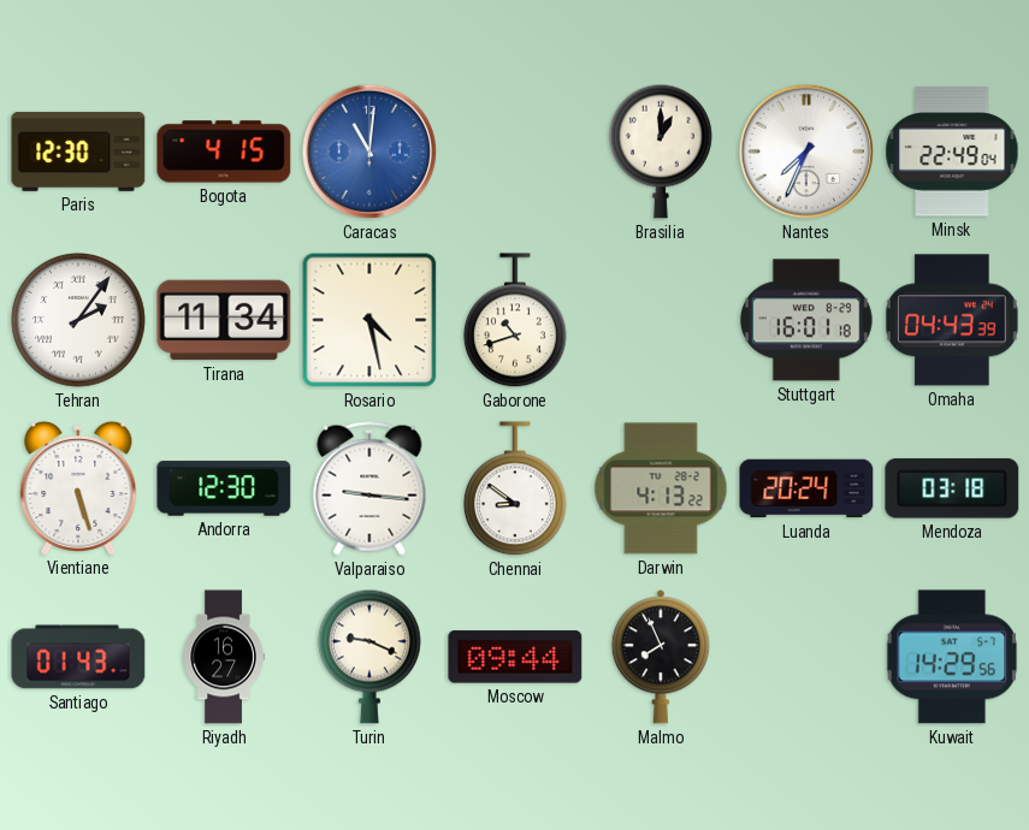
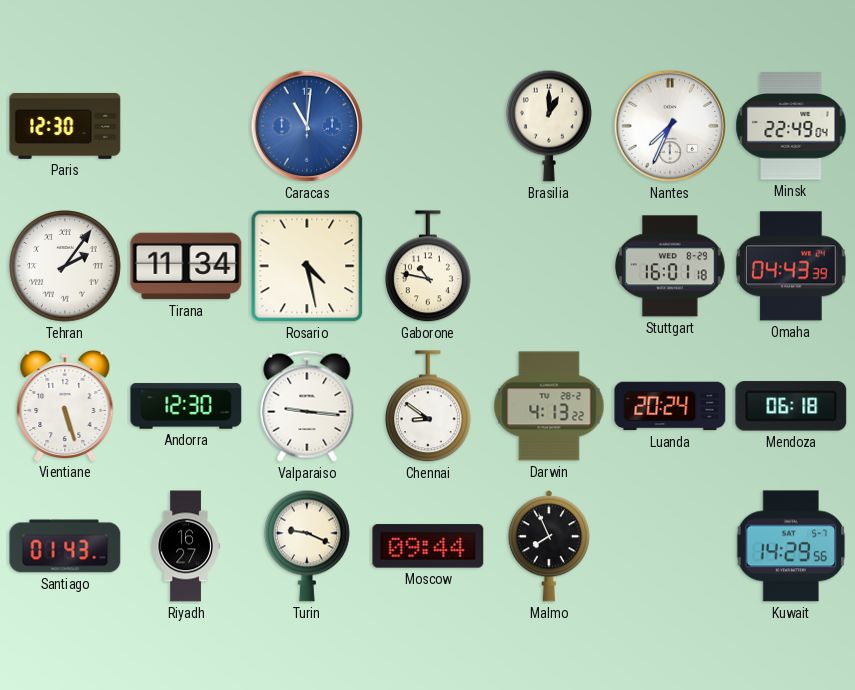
Bogota: 4:15 -> none
Gaborone: 10:42 -> 10:47
Mendoza: 03:18 -> 06:18
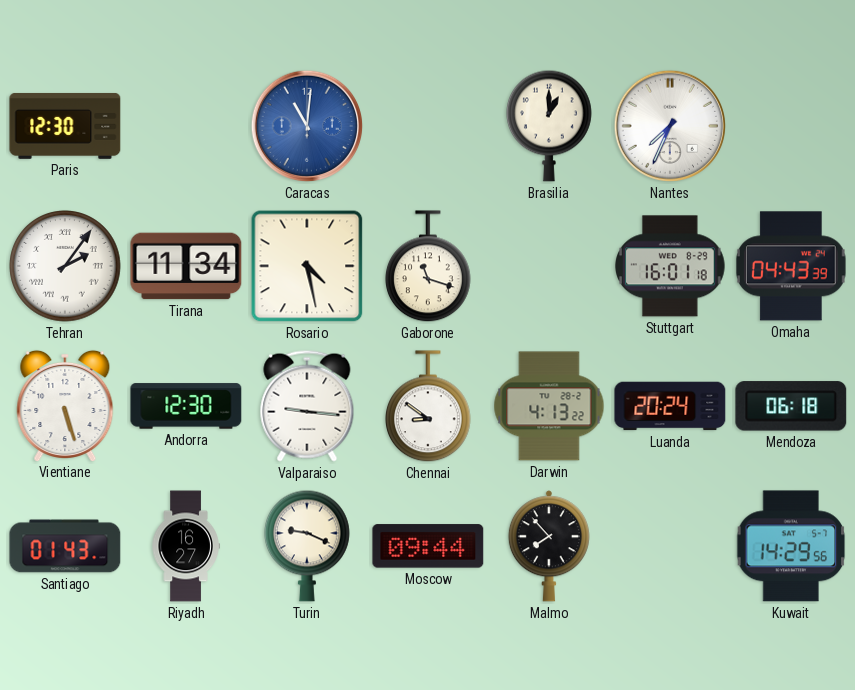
Minsk: 22:49 -> none
Gaborone: 10:47 -> 11:18
Malmo: 7:56 -> 7:53
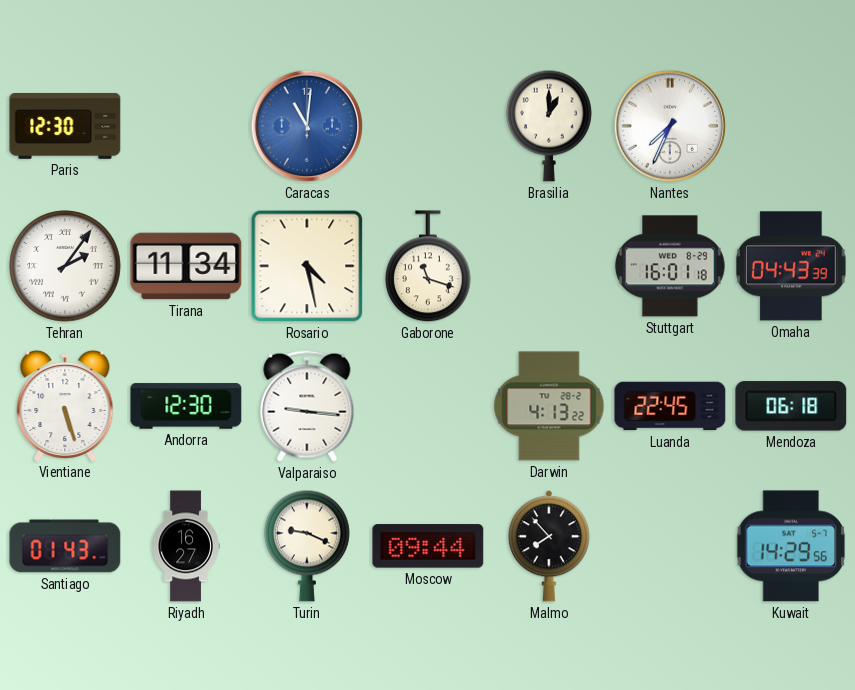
Chennai: 8:51 -> none
Luanda: 20:24 -> 22:45
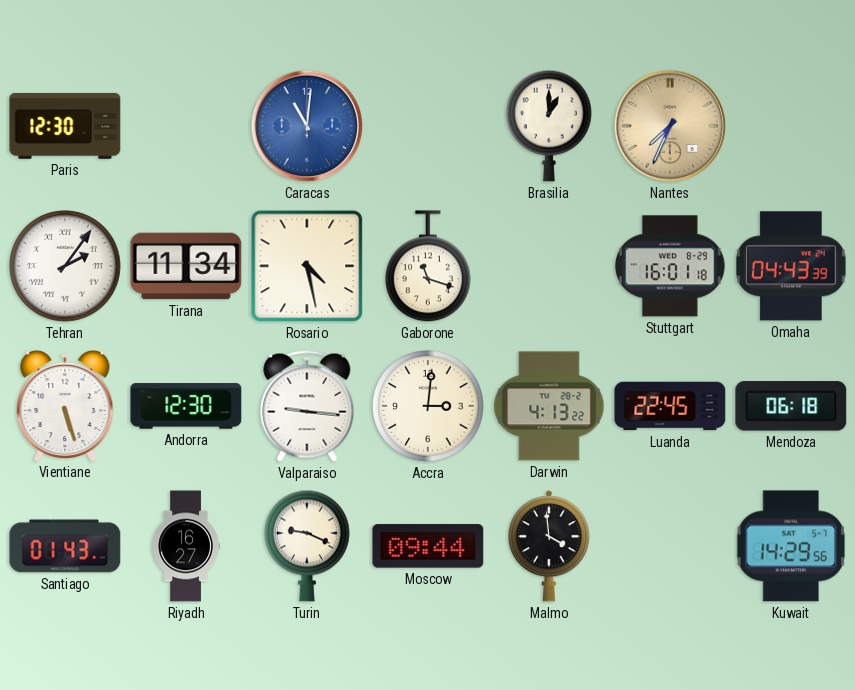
Nantes dial: white -> champagne
Accra: none -> 3:01
Malmo: 7:53 -> 3:59
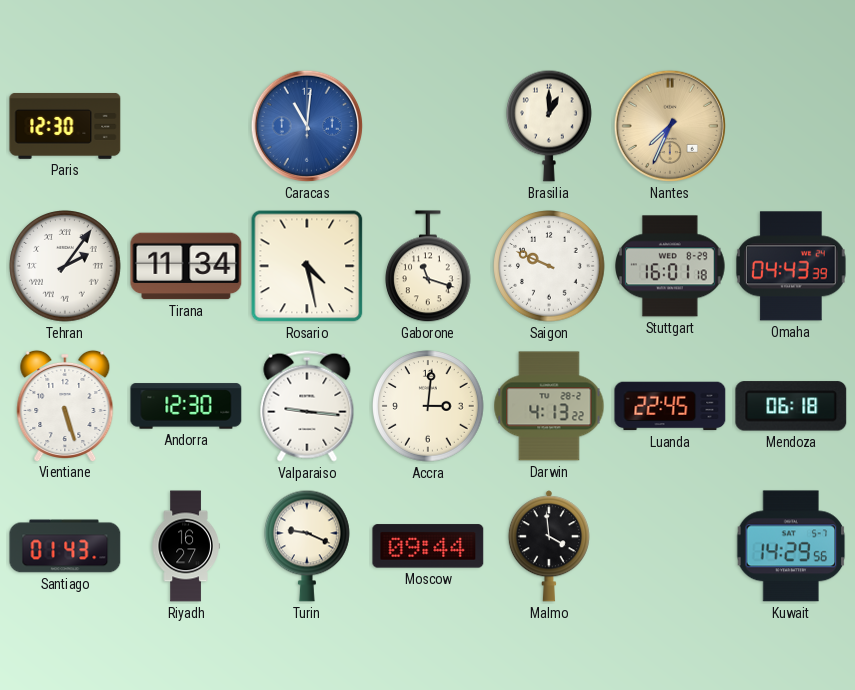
Saigon: none -> 9:49
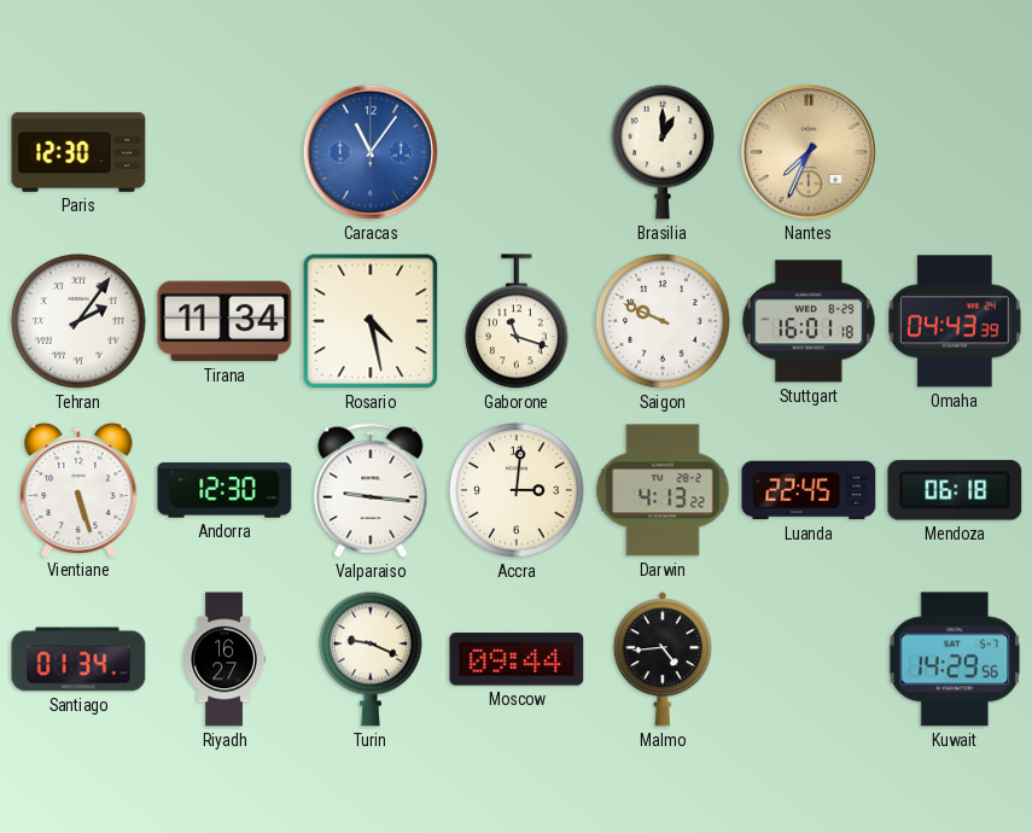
Caracas: 11:01 -> 11:06
Santiago: 01:43 -> 01:34
Malmo: 3:59 -> 4:44
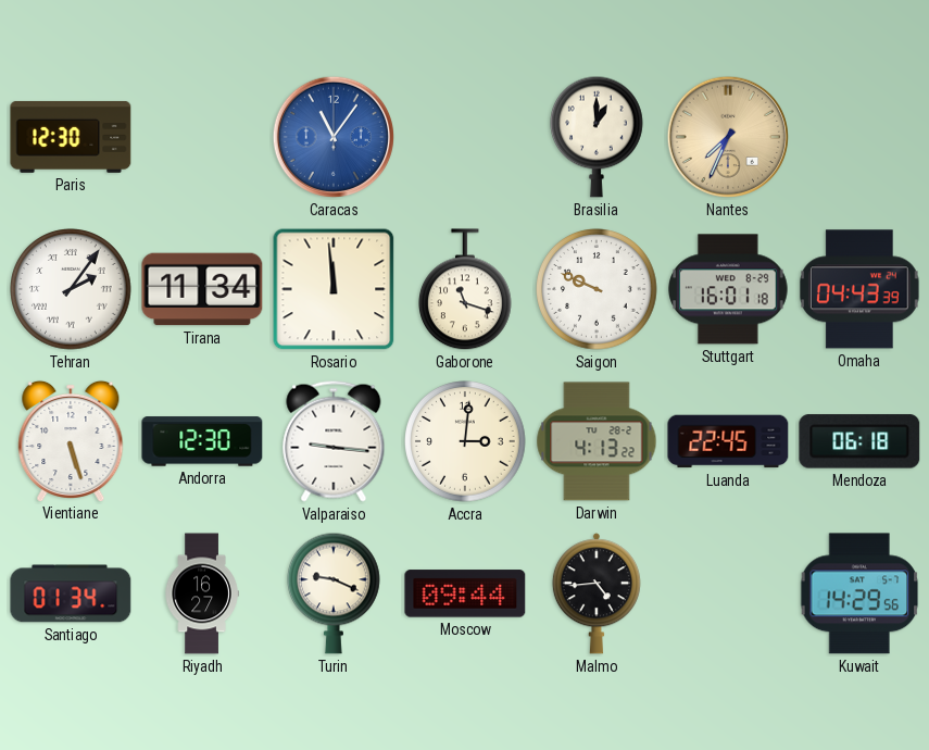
Rosario: 4:28 -> 11:59
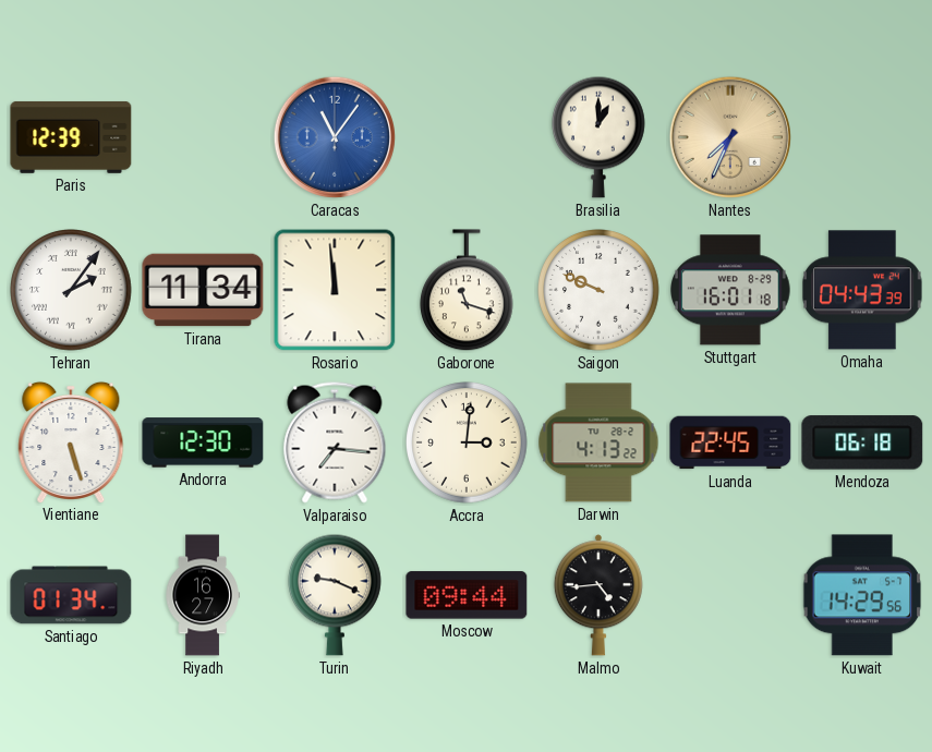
Paris: 12:30 -> 12:39
Valparaiso: 9:16 -> 7:16
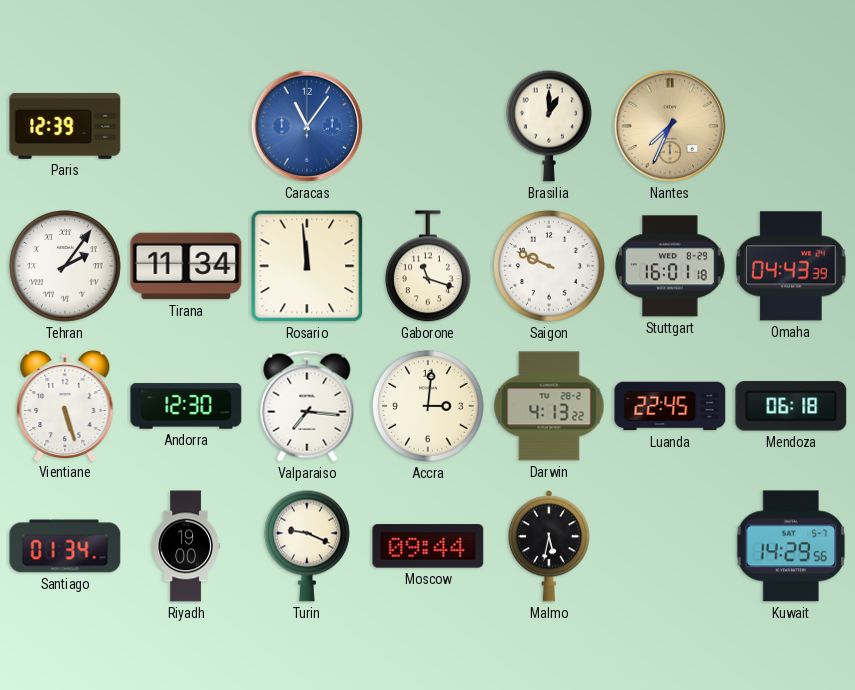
Riyadh: 16:27 -> 19:00
Malmo: 4:44 -> 5:32
